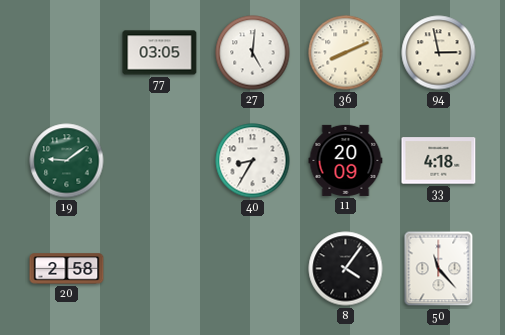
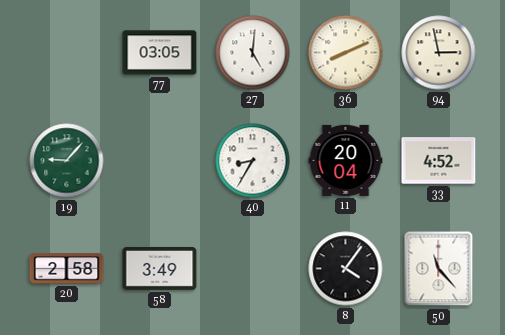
19: 9:09 -> 9:07
11: 20:09 -> 20:04
33: 4:18 -> 4:52
58: none -> 3:49
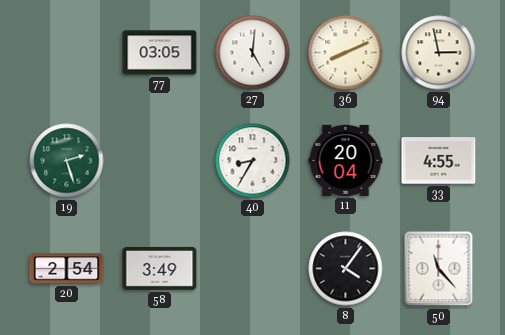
19: 9:07 -> 2:27
33: 4:52 -> 4:55
20: 2:58 -> 2:54
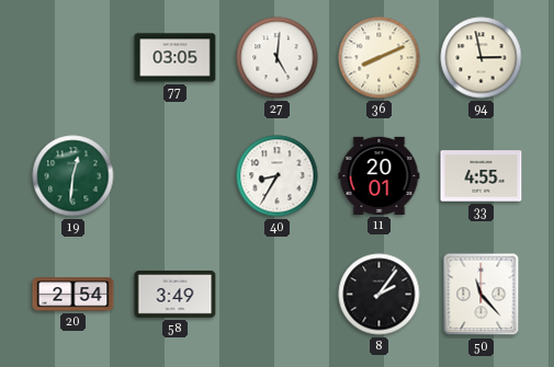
19: 2:27 -> 12:31
11: 20:04 -> 20:01
8: 4:06 -> 2:06
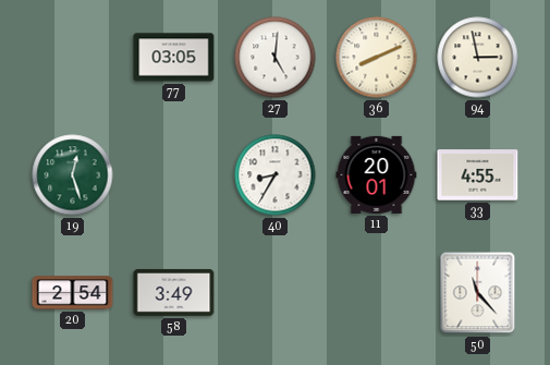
19: 12:31 -> 12:27
8: 2:06 -> none
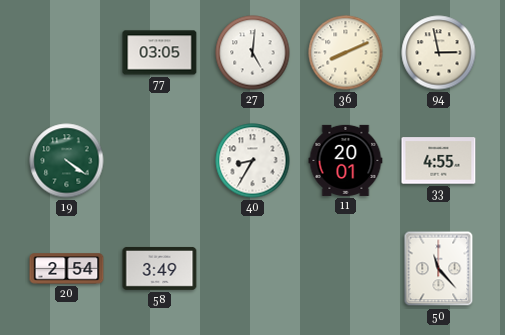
19: 12:27 -> 4:21
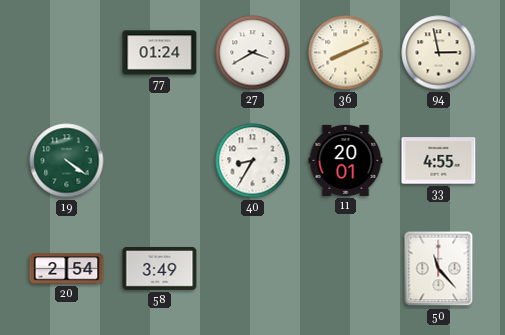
77: 03:05 -> 01:24
27: 5:01 -> 3:40
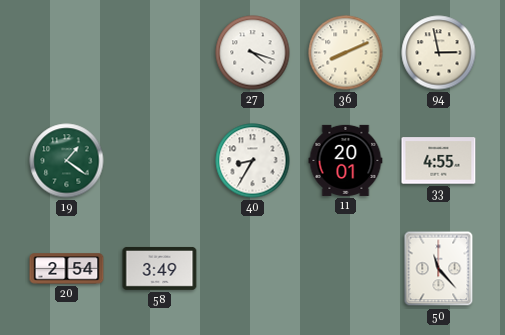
77: 01:24 -> none
27: 3:40 -> 4:18
19: 4:21 -> 1:21
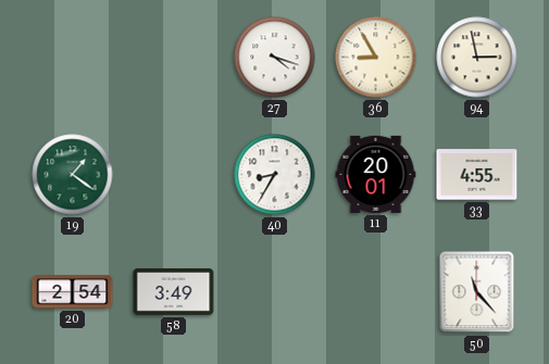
36: 8:11 -> 8:55
